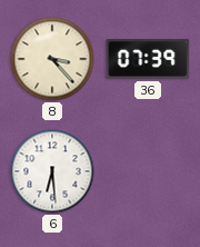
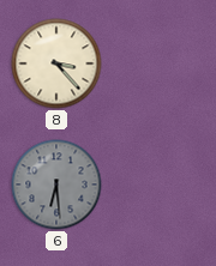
36: 07:39 -> none
6 dial: white -> grey
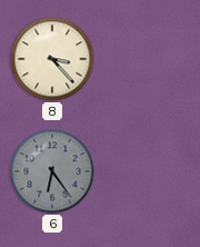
6: 6:29 -> 6:24
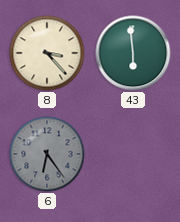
43: none -> 5:59
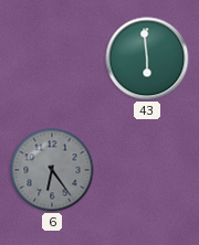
8: 3:23 -> none
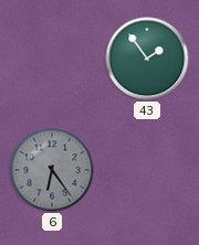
43: 5:59 -> 1:54
